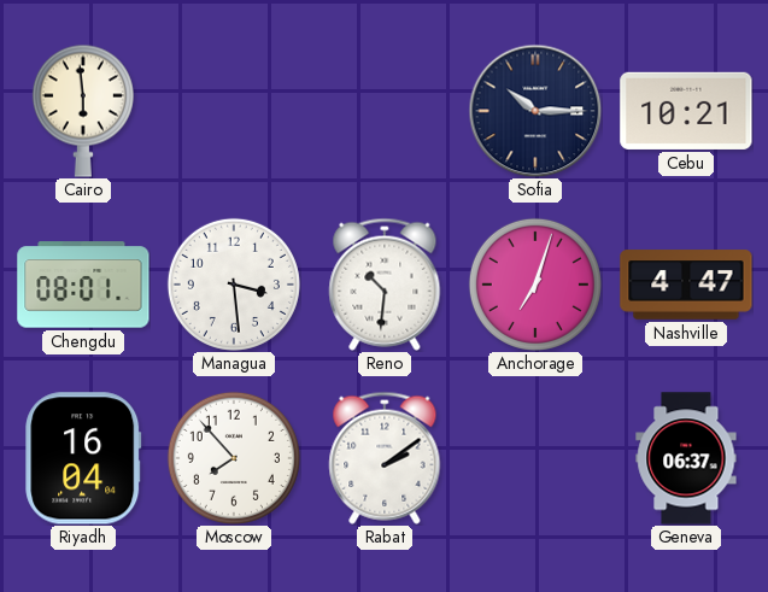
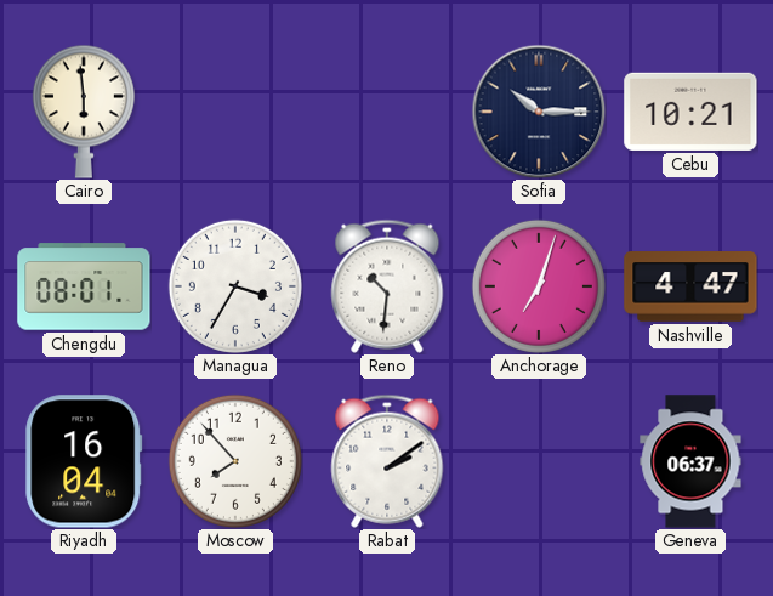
Managua: 3:29 -> 3:35
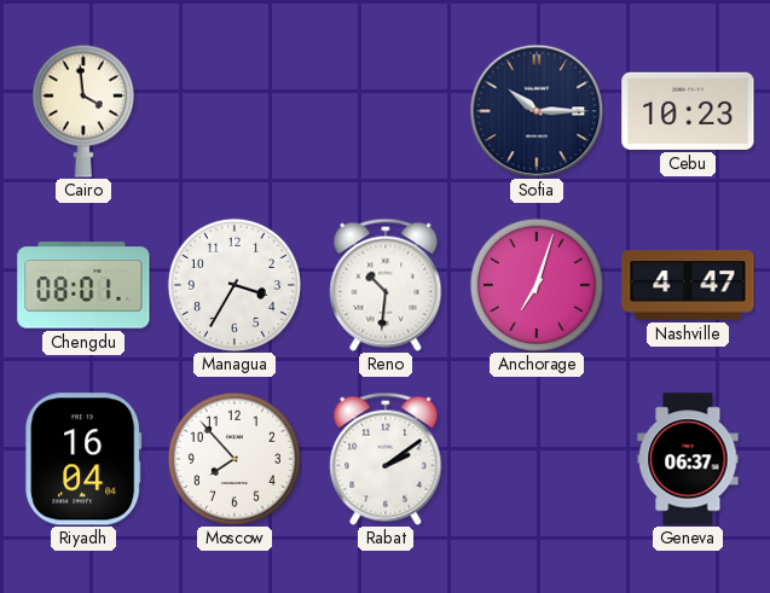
Cairo: 5:59 -> 3:59
Cebu: 10:21 -> 10:23
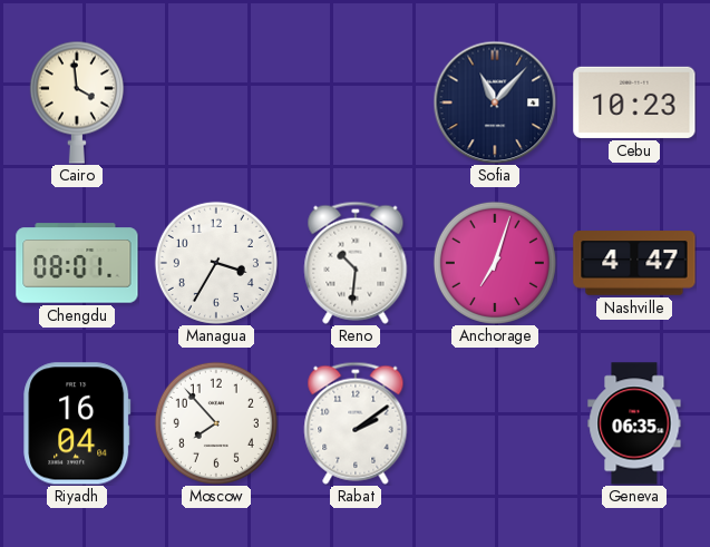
Sofia: 10:15 -> 11:07
Geneva: 06:37 -> 06:35
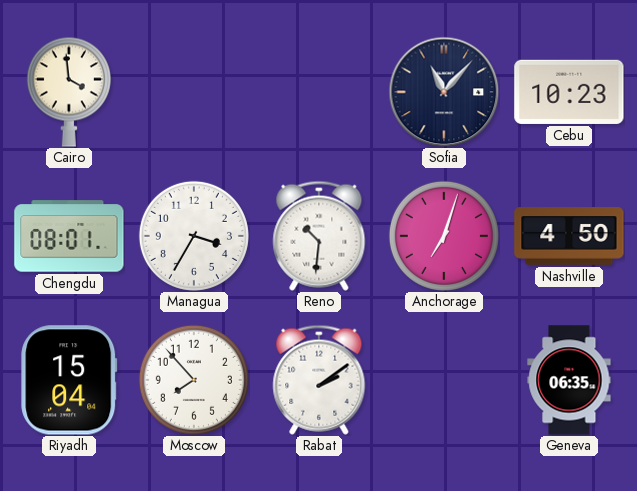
Nashville: 4:47 -> 4:50
Riyadh: 16:04 -> 15:04
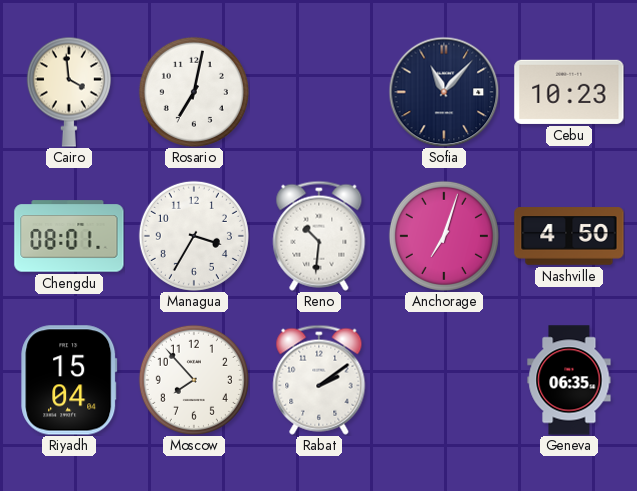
Rosario: none -> 7:02
